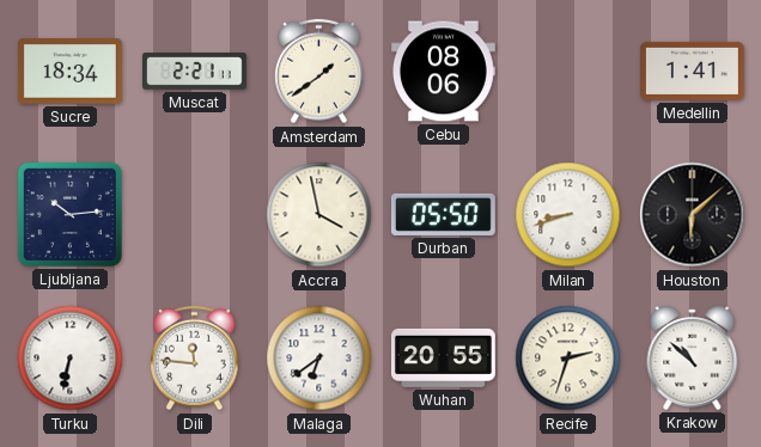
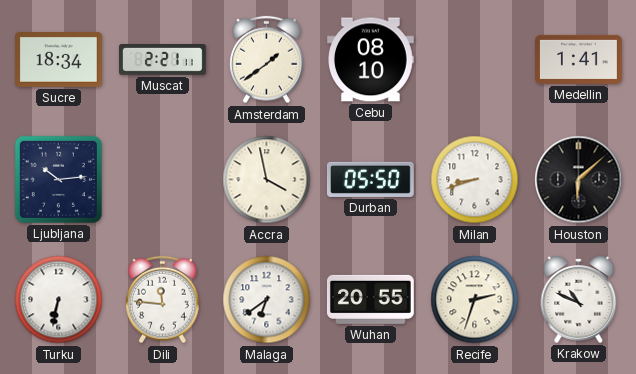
Cebu: 08:06 -> 08:10
Krakow: 10:52 -> 10:49
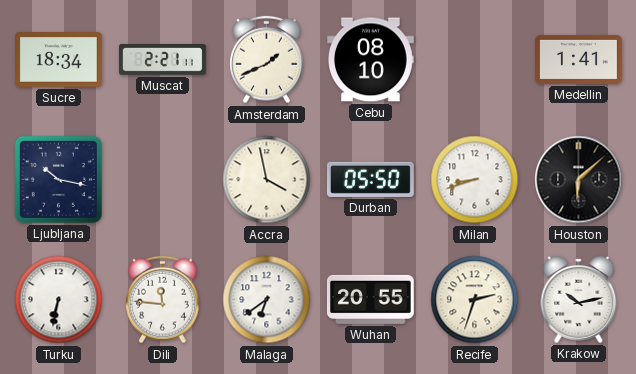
Amsterdam: 1:39 -> 1:41
Ljubljana: 10:14 -> 10:17
Krakow: 10:49 -> 10:13
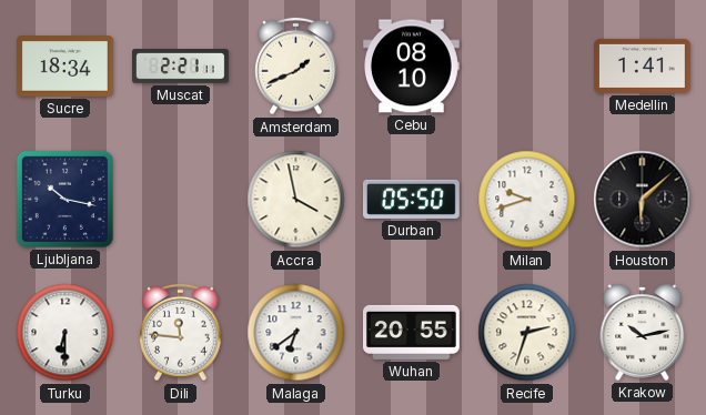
Milan: 8:42 -> 9:42
Turku: 6:32 -> 6:30
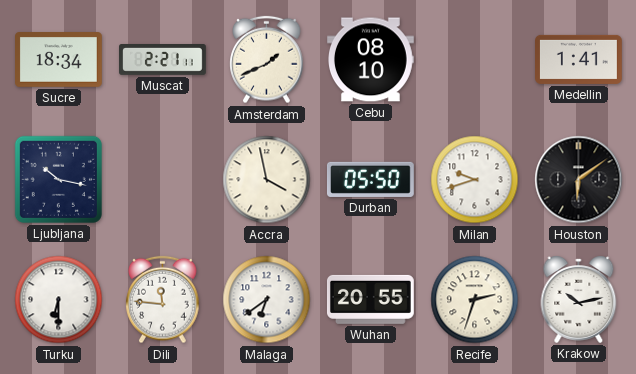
Houston: 6:08 -> 6:09
